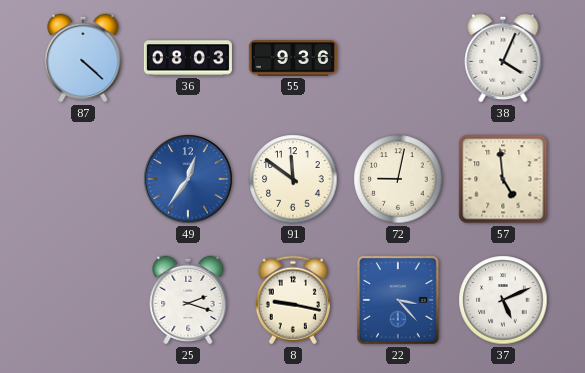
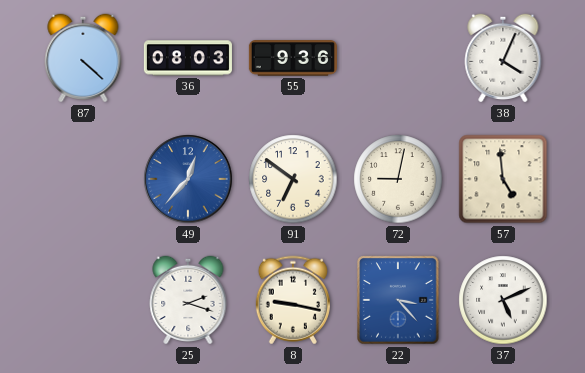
49: 12:36 -> 12:37
91: 11:51 -> 6:51
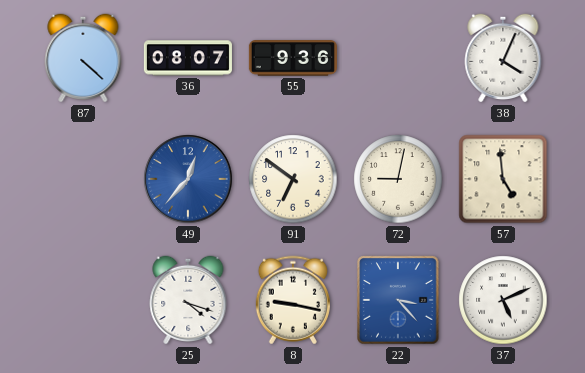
36: 08:03 -> 08:07
25: 2:18 -> 4:18
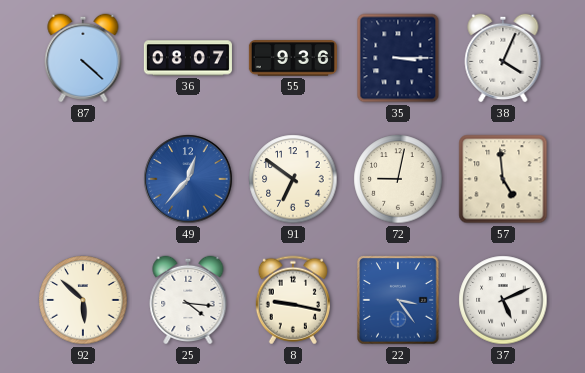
35: none -> 3:15
92: none -> 5:52
25: 4:18 -> 4:16
22: 3:23 -> 3:24
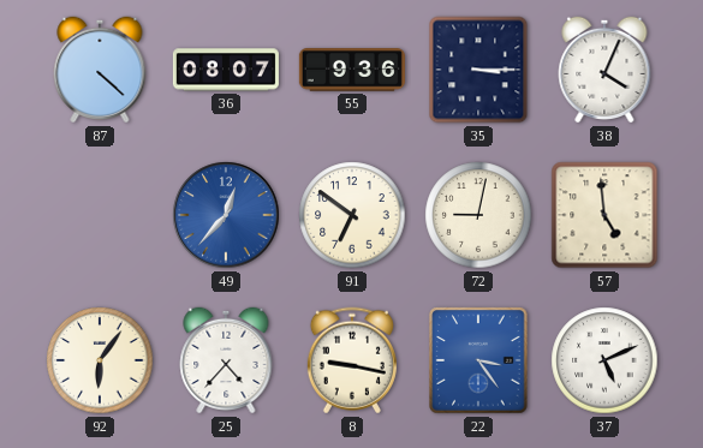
92: 5:52 -> 6:06
25: 4:16 -> 4:37
